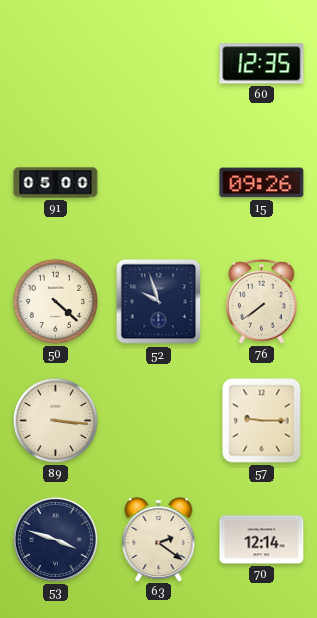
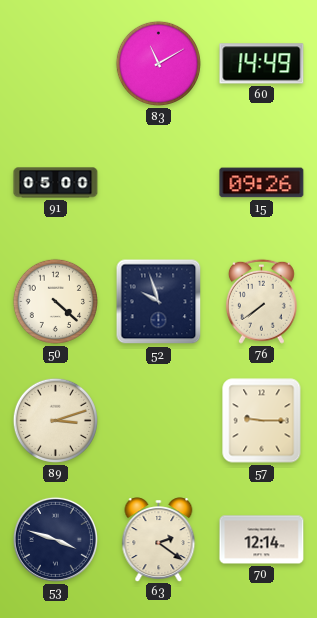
83: none -> 11:10
60: 12:35 -> 14:49
89: 3:16 -> 3:12
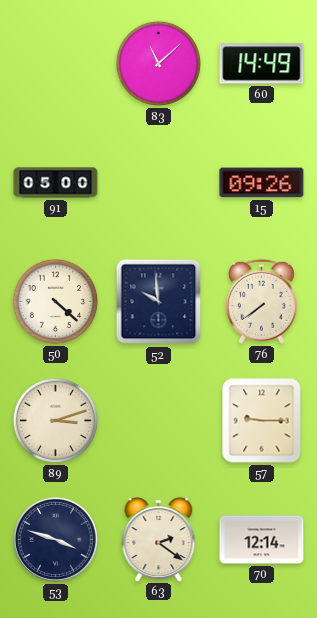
83: 11:10 -> 11:08
52: 9:57 -> 9:59
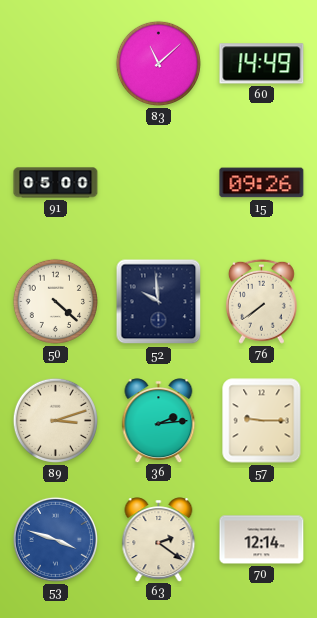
36: none -> 2:14
53 dial: navy -> blue
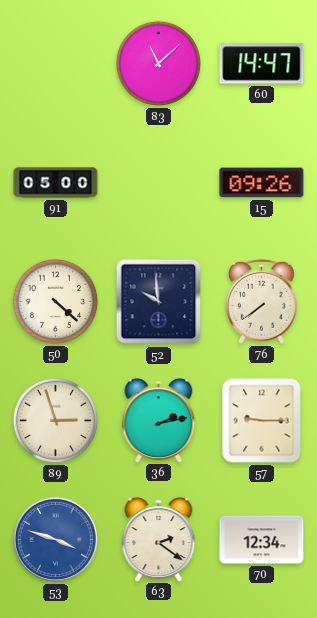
60: 14:49 -> 14:47
89: 3:12 -> 2:57
36: 2:14 -> 2:13
70: 12:14 -> 12:34
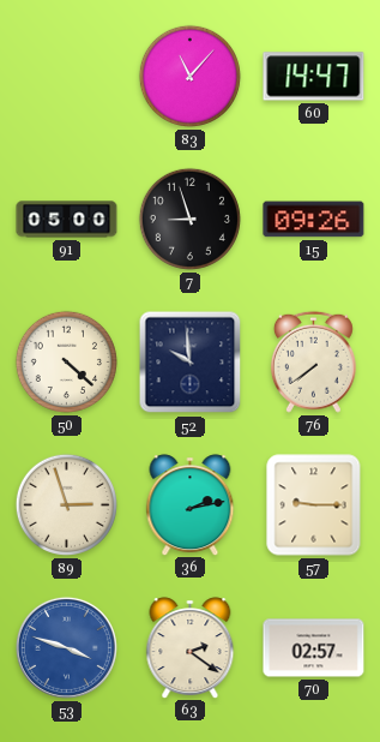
83: 11:08 -> 11:07
7: none -> 8:57
70: 12:34 -> 02:57
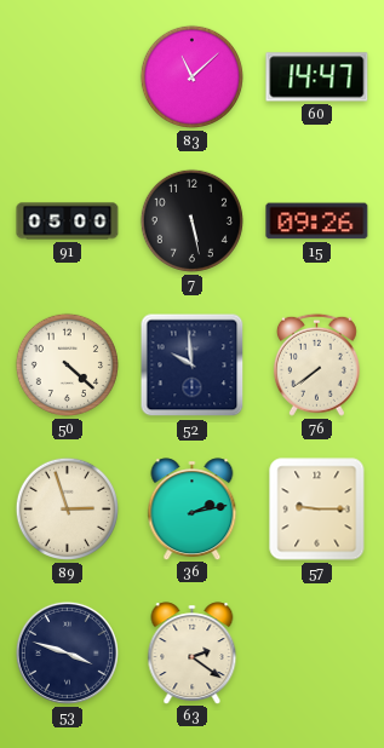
83: 11:07 -> 11:08
7: 8:57 -> 5:28
53 dial: blue -> navy
70: 02:57 -> none
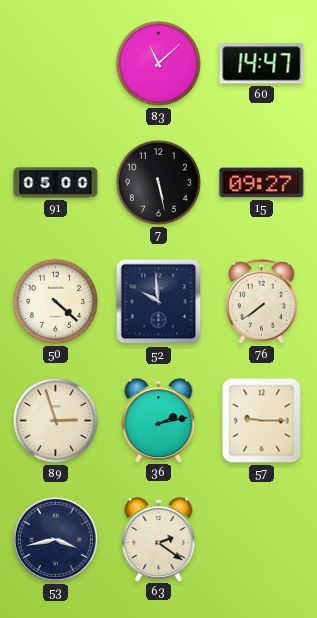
15: 09:26 -> 09:27
53: 3:48 -> 3:43
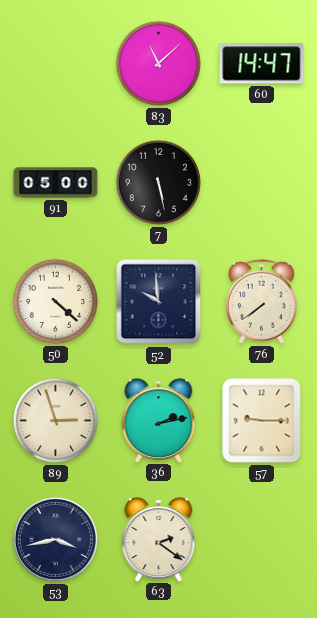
15: 09:27 -> none
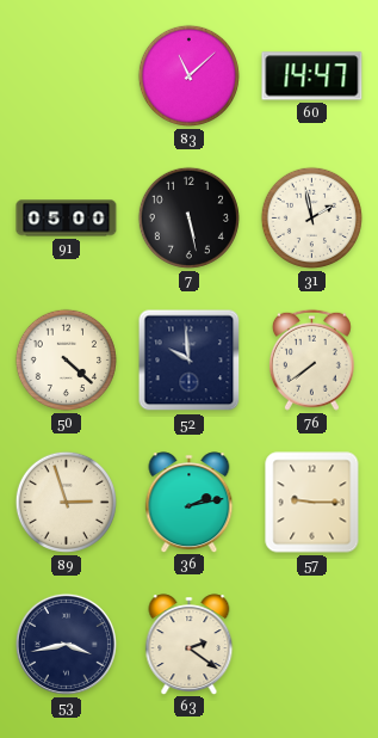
31: none -> 1:58
